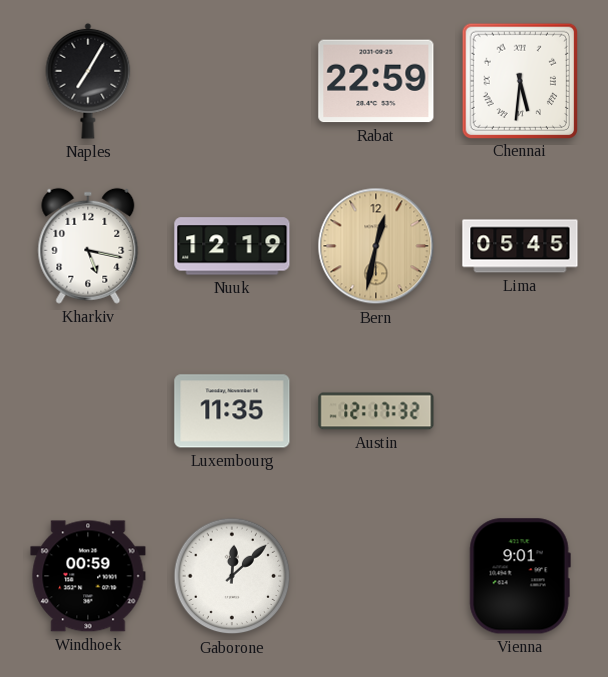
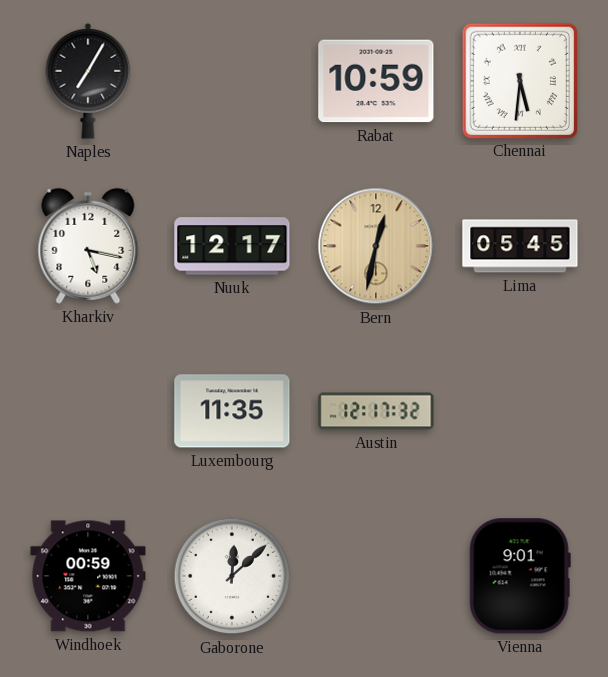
Rabat: 22:59 -> 10:59
Nuuk: 12:19 -> 12:17
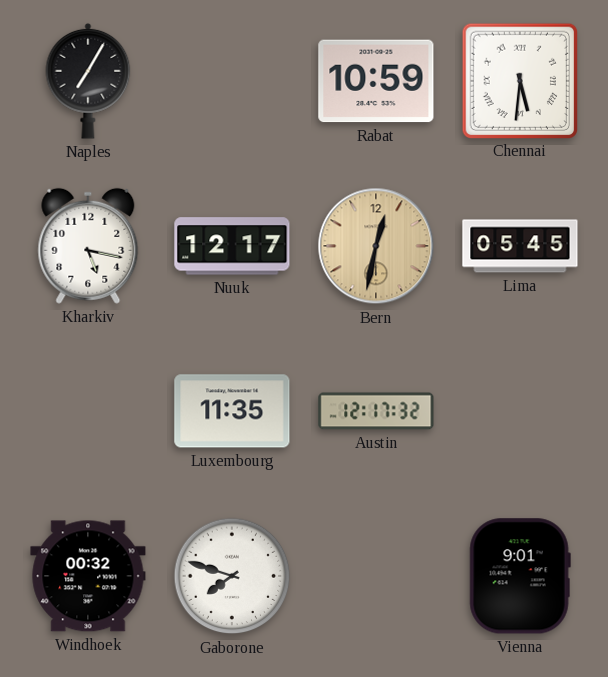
Windhoek: 00:59 -> 00:32
Gaborone: 12:08 -> 7:48
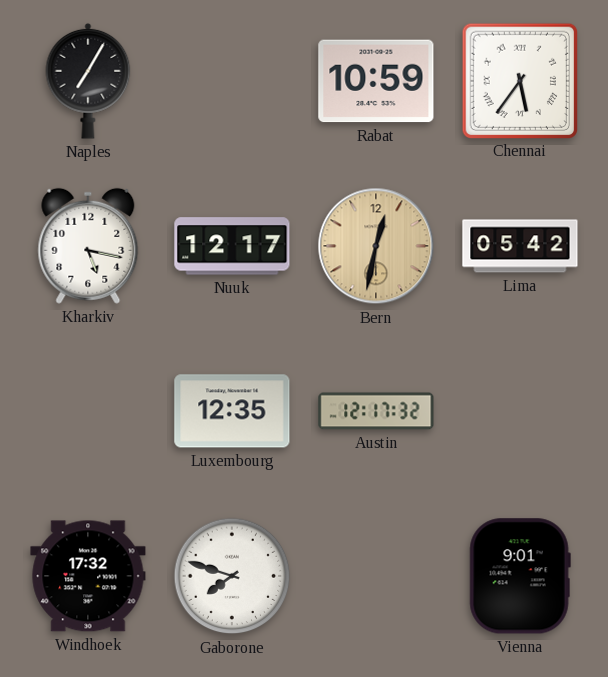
Chennai: 5:31 -> 5:36
Lima: 05:45 -> 05:42
Luxembourg: 11:35 -> 12:35
Windhoek: 00:32 -> 17:32
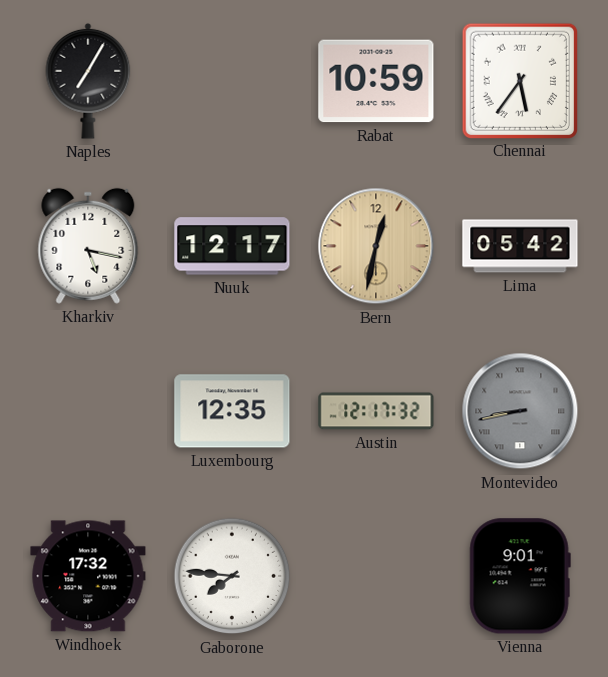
Montevideo: none -> 8:43
Gaborone: 7:48 -> 7:46
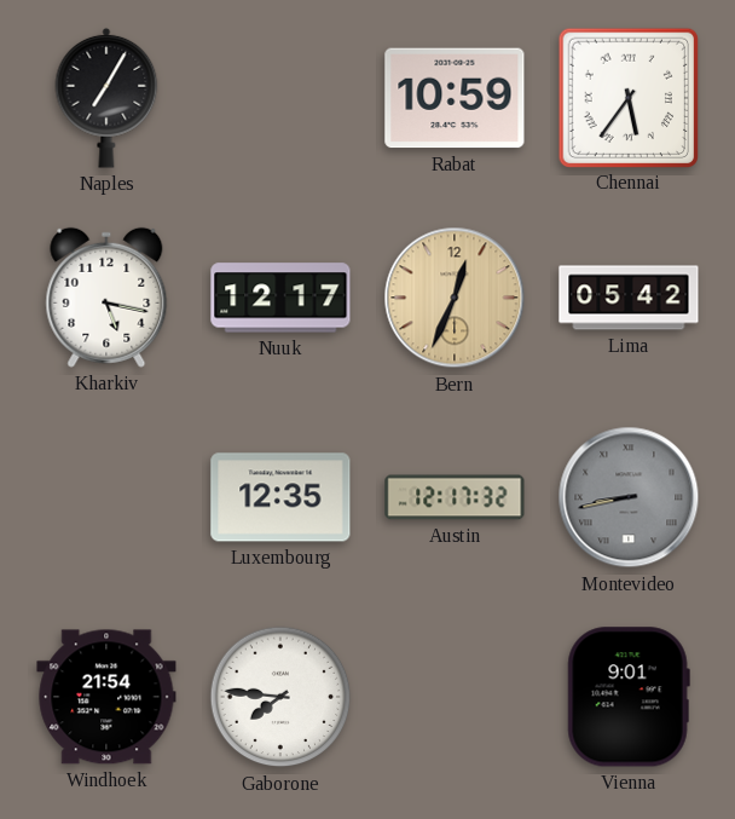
Bern: 12:32 -> 12:34
Windhoek: 17:32 -> 21:54
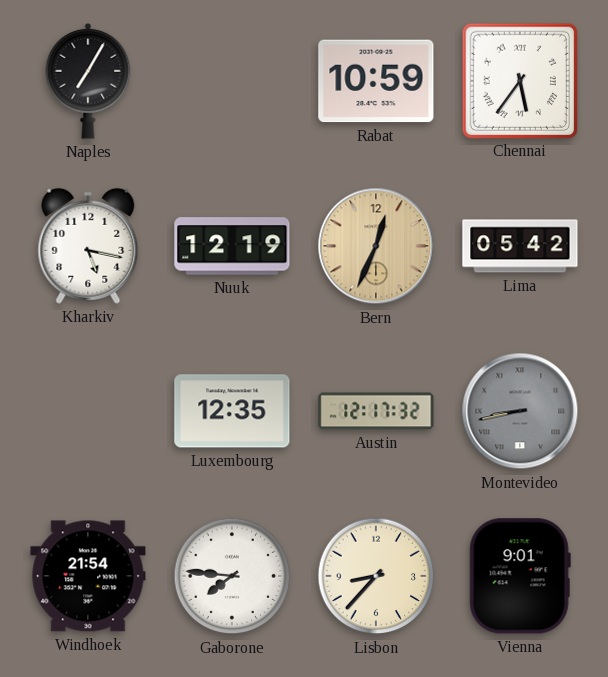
Nuuk: 12:17 -> 12:19
Lisbon: none -> 8:37
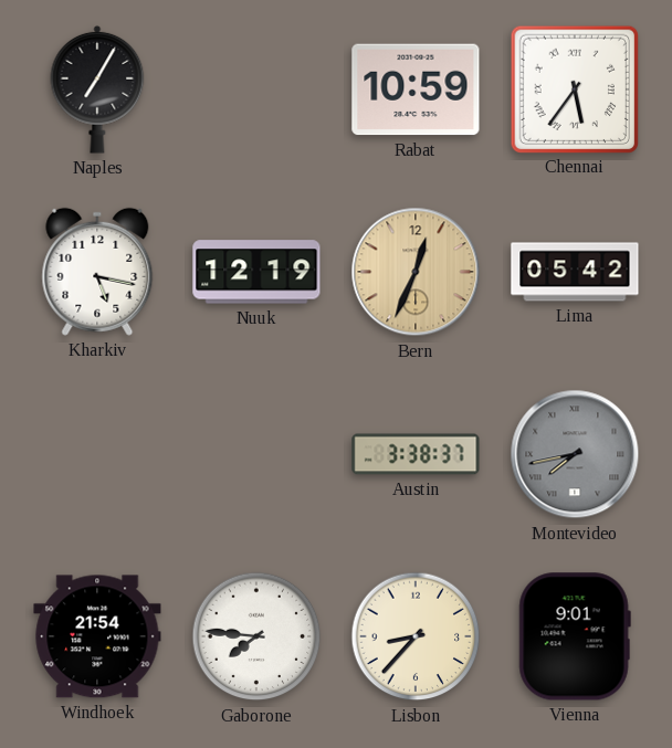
Luxembourg: 12:35 -> none
Austin: 12:17 -> 3:38
Montevideo: 8:43 -> 7:43
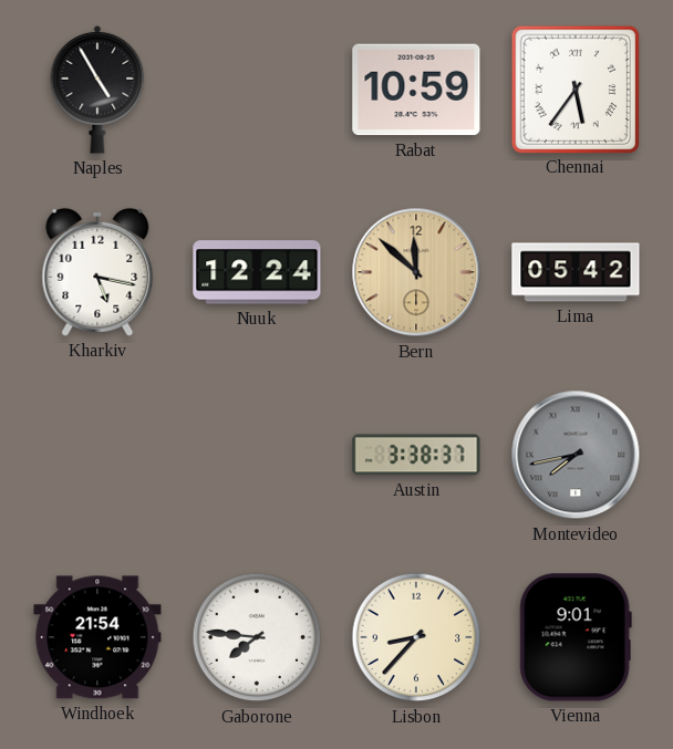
Naples: 7:05 -> 4:55
Nuuk: 12:19 -> 12:24
Bern: 12:34 -> 11:52
